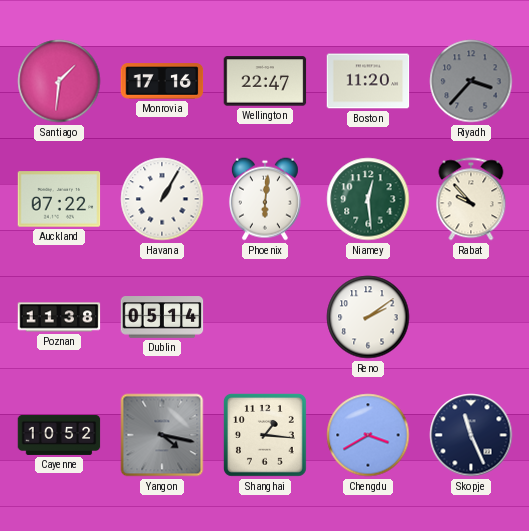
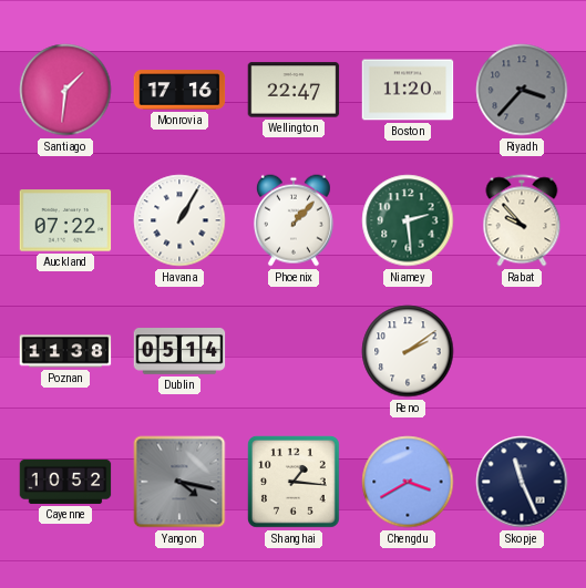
Phoenix: 6:01 -> 1:07
Niamey: 12:29 -> 2:29
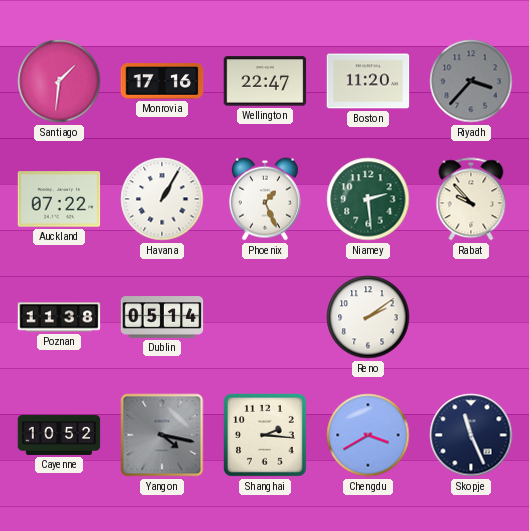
Phoenix: 1:07 -> 1:26
Shanghai: 1:16 -> 2:16
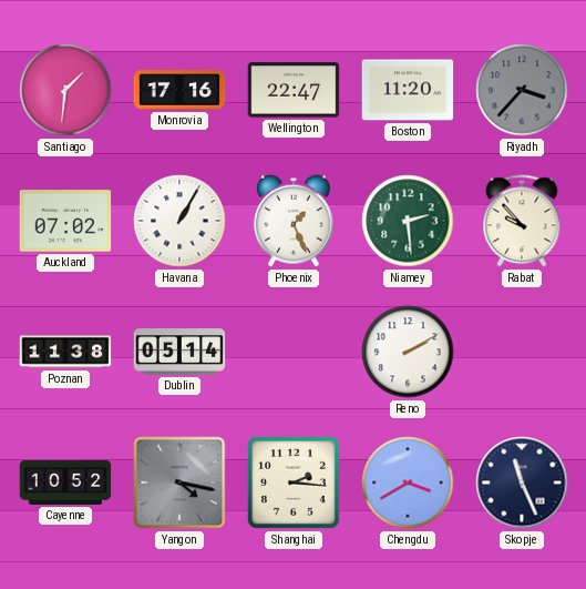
Auckland: 07:22 -> 07:02
Reno: 2:09 -> 2:10
